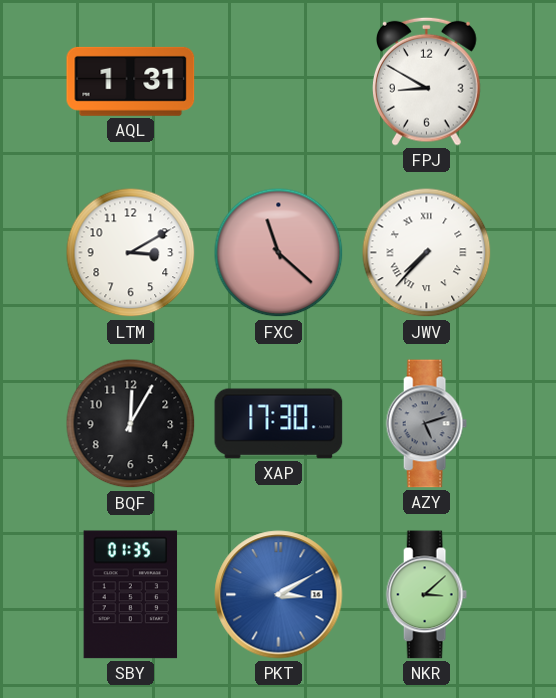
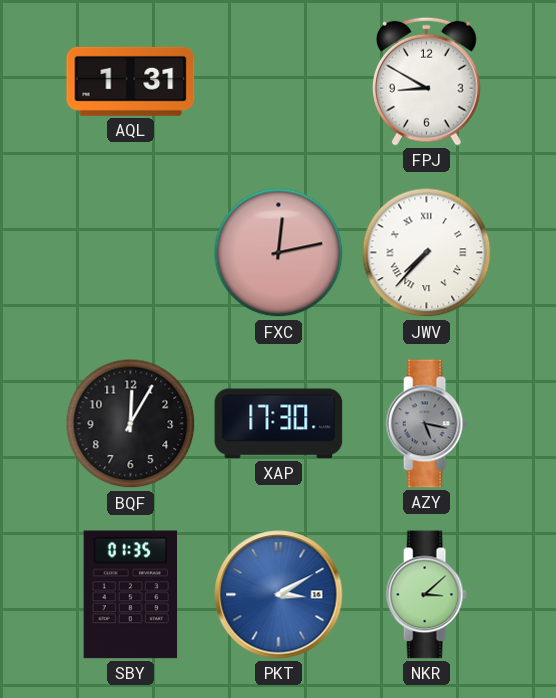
LTM: 3:10 -> none
FXC: 11:22 -> 12:13
AZY: 5:12 -> 5:17
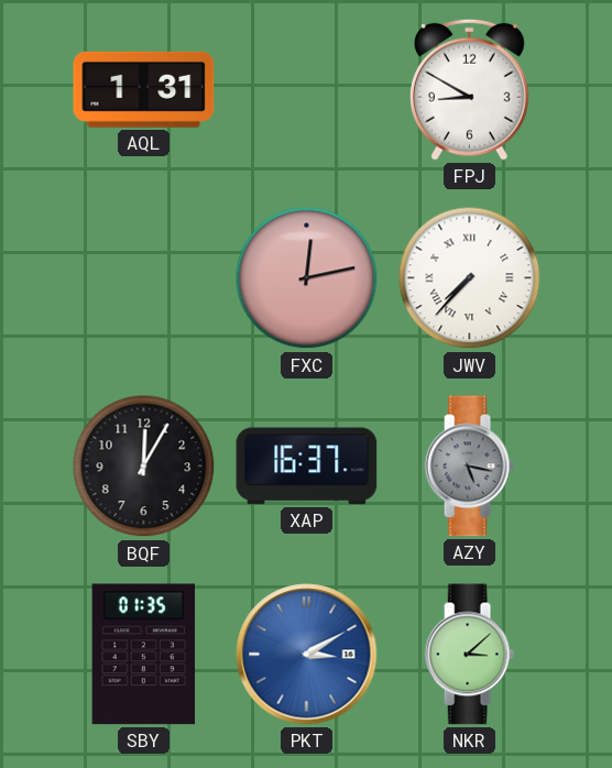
XAP: 17:30 -> 16:37
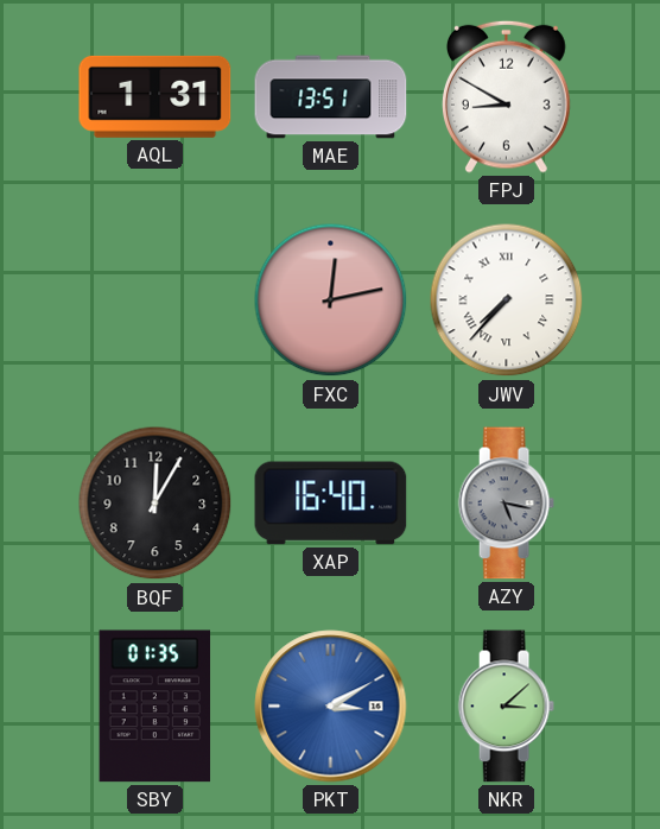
MAE: none -> 13:51
XAP: 16:37 -> 16:40
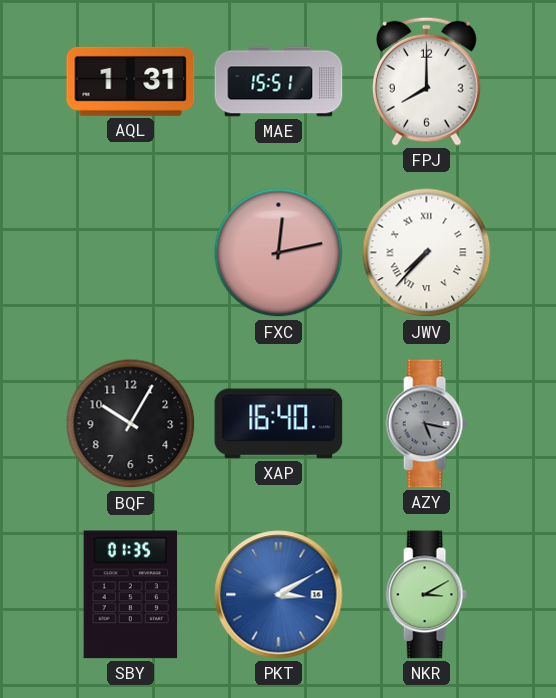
MAE: 13:51 -> 15:51
FPJ: 8:50 -> 8:00
BQF: 12:05 -> 10:05
NKR: 3:08 -> 3:10
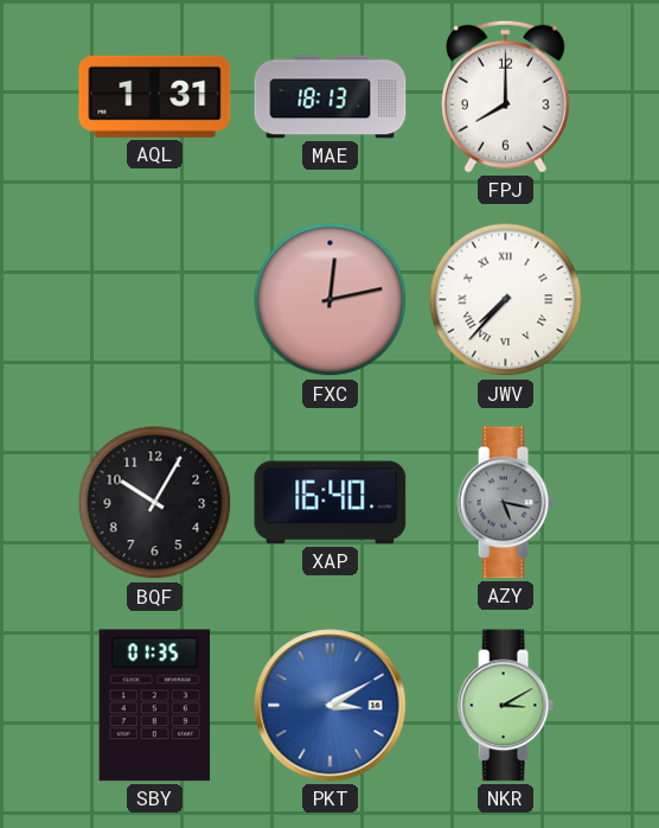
MAE: 15:51 -> 18:13
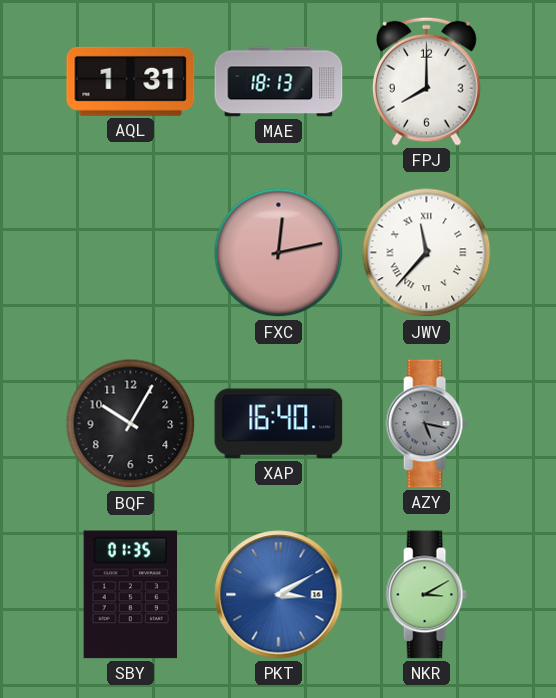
JWV: 7:37 -> 11:37
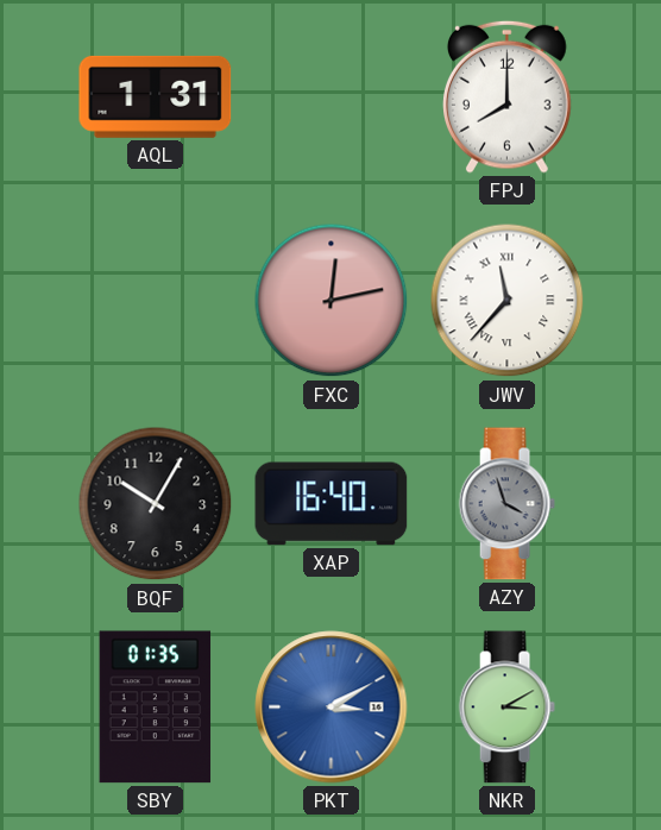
MAE: 18:13 -> none
AZY: 5:17 -> 3:57
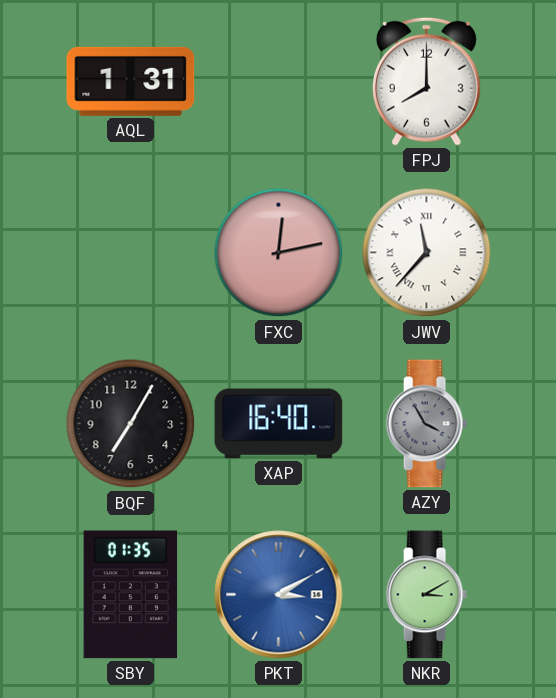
BQF: 10:05 -> 7:05
AZY: 3:57 -> 3:55
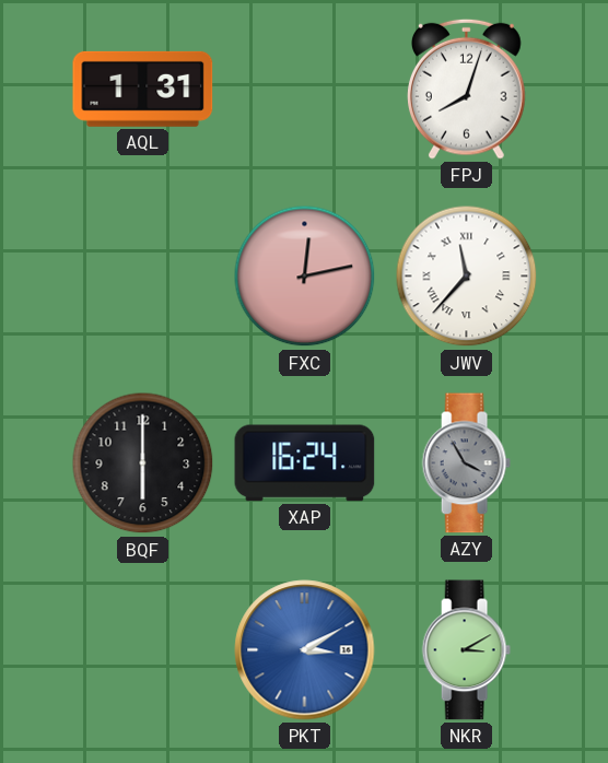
FPJ: 8:00 -> 8:03
BQF: 7:05 -> 6:00
XAP: 16:40 -> 16:24
SBY: 01:35 -> none
